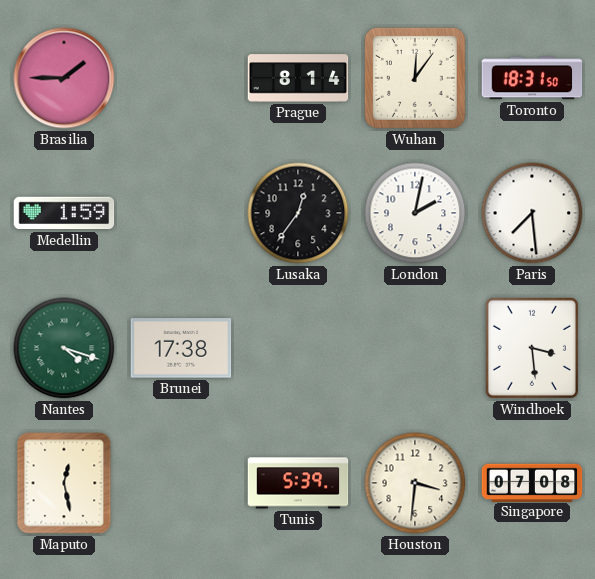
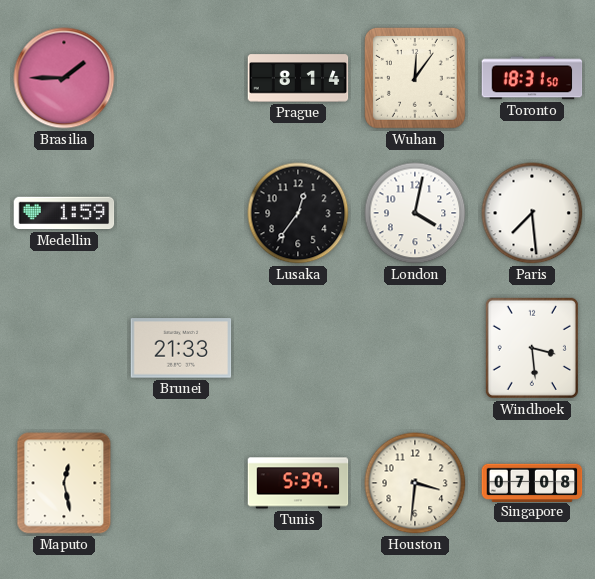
London: 2:02 -> 4:02
Nantes: 4:18 -> none
Brunei: 17:38 -> 21:33
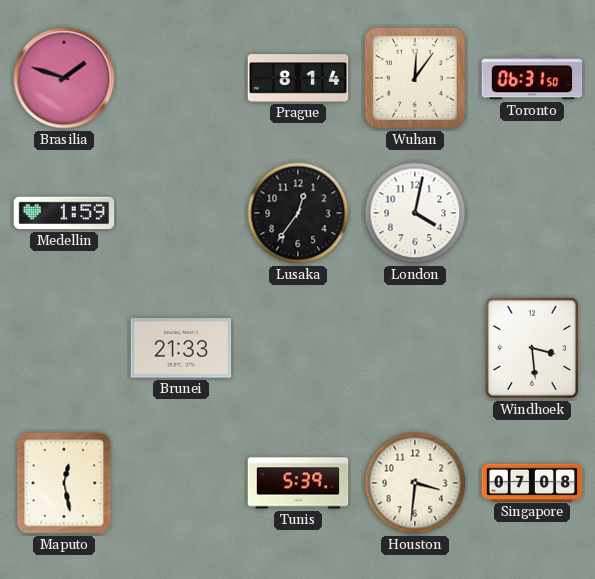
Brasilia: 1:45 -> 1:48
Toronto: 18:31 -> 06:31
Paris: 7:29 -> none
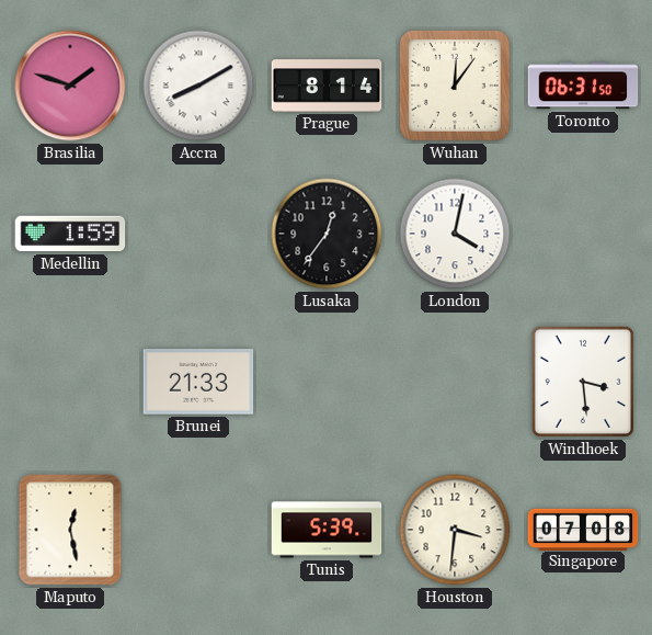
Accra: none -> 8:10
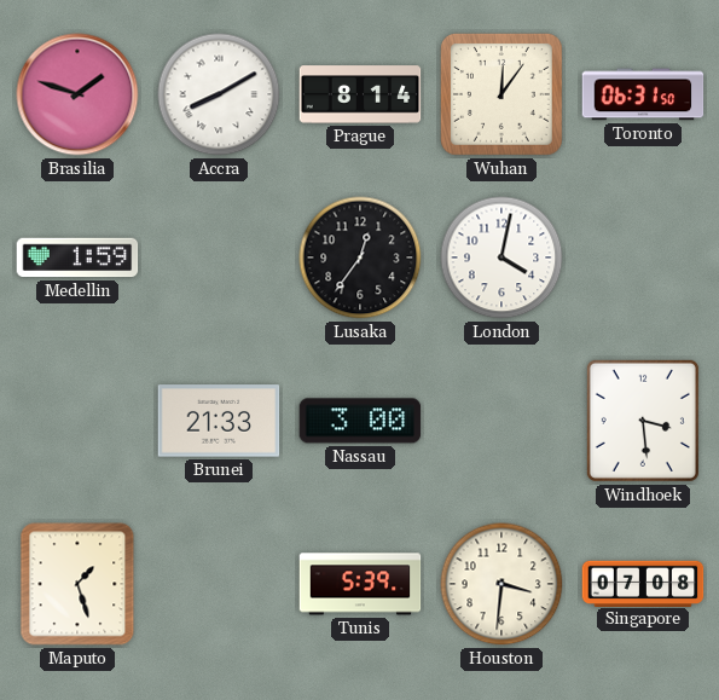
Nassau: none -> 3:00
Maputo: 12:28 -> 1:27
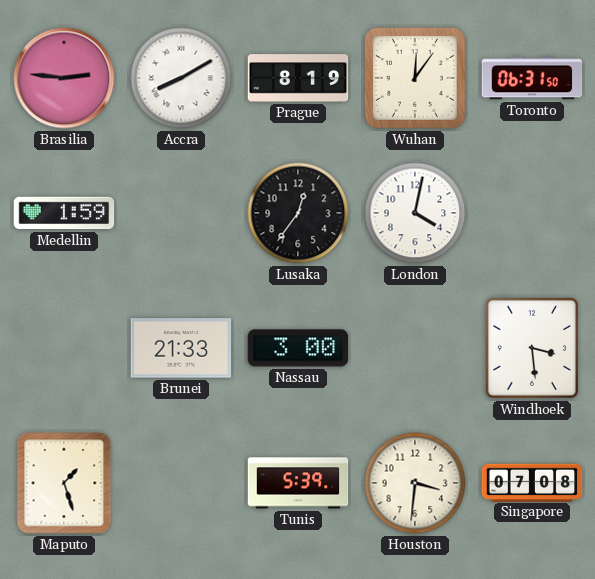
Brasilia: 1:48 -> 2:46
Prague: 8:14 -> 8:19
